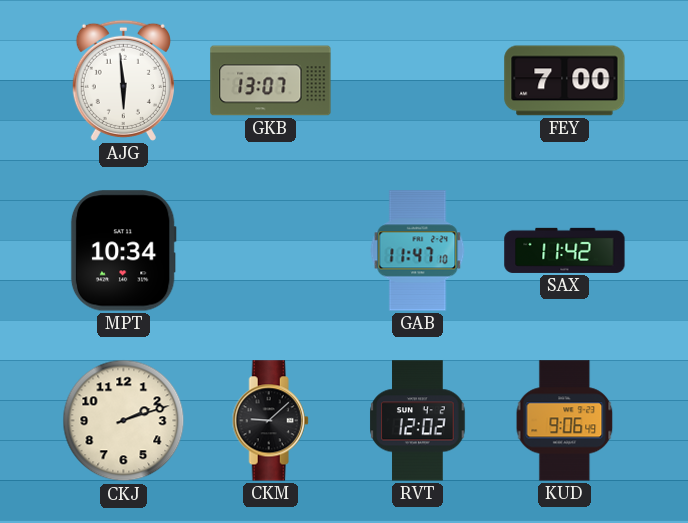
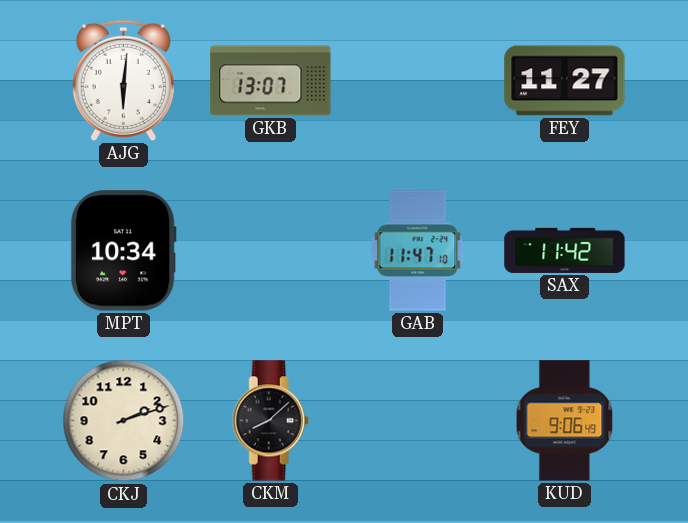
AJG: 5:59 -> 6:01
FEY: 7:00 -> 11:27
CKM: 9:08 -> 8:08
RVT: 12:02 -> none
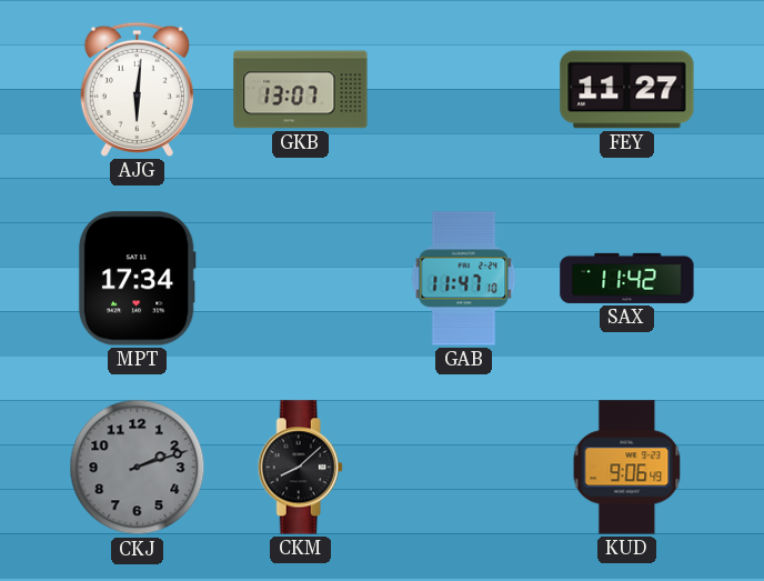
MPT: 10:34 -> 17:34
CKJ dial: cream -> grey
